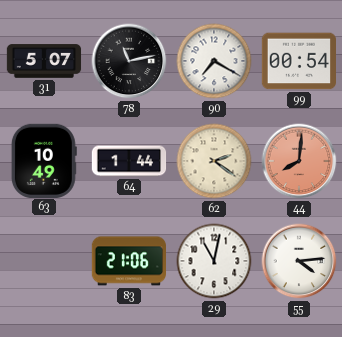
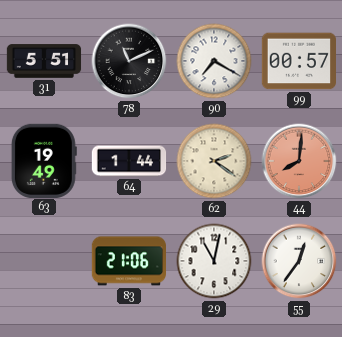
31: 5:07 -> 5:51
78: 11:13 -> 11:11
99: 00:54 -> 00:57
63: 10:49 -> 19:49
55: 4:14 -> 12:36
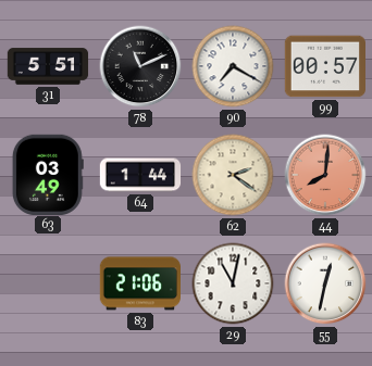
63: 19:49 -> 03:49
55: 12:36 -> 12:32
